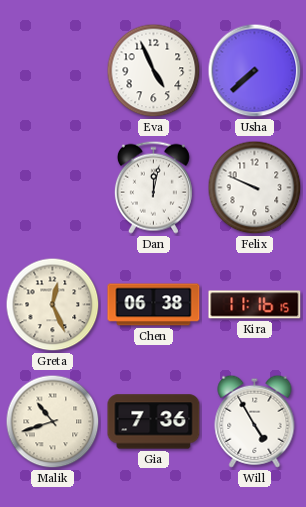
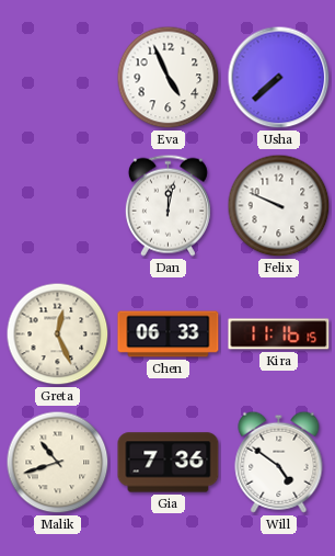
Chen: 06:38 -> 06:33
Will: 4:55 -> 4:51
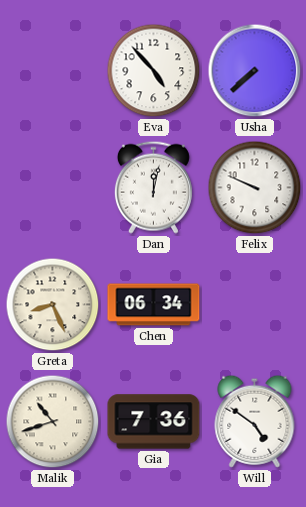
Eva: 4:56 -> 4:53
Greta: 12:26 -> 8:26
Chen: 06:33 -> 06:34
Kira: 11:16 -> none
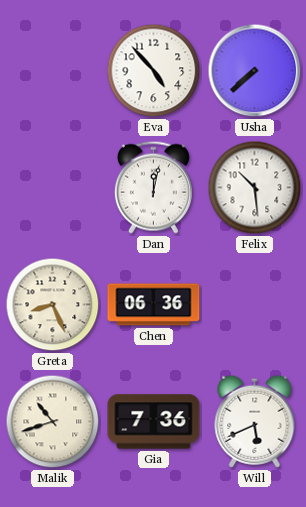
Felix: 9:49 -> 10:29
Chen: 06:34 -> 06:36
Will: 4:51 -> 5:41
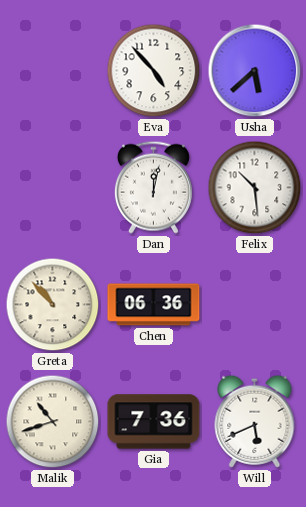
Usha: 7:38 -> 5:38
Greta: 8:26 -> 10:53
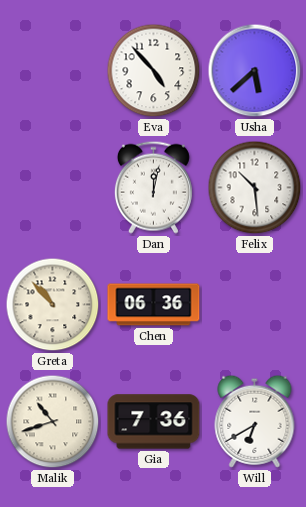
Will: 5:41 -> 6:40
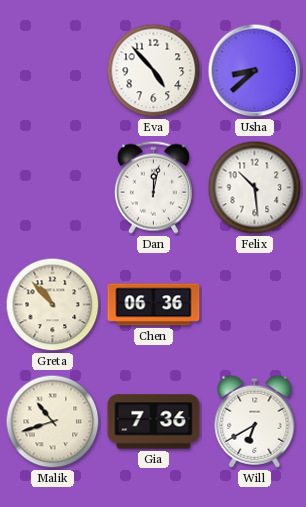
Usha: 5:38 -> 8:38
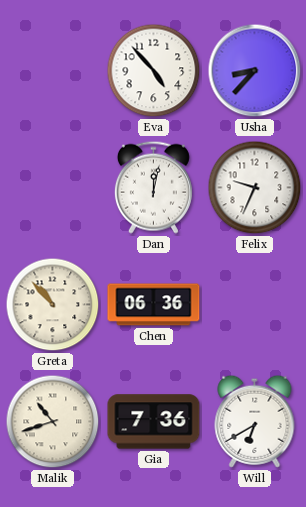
Usha: 8:38 -> 8:37
Felix: 10:29 -> 9:34
